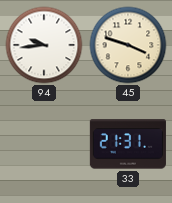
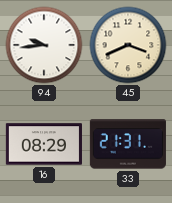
45: 3:48 -> 3:41
16: none -> 08:29
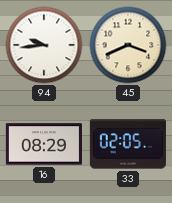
33: 21:31 -> 02:05
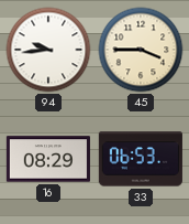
45: 3:41 -> 3:45
33: 02:05 -> 06:53
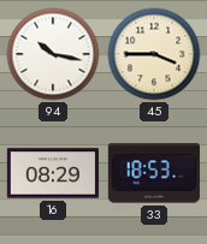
94: 9:44 -> 10:17
33: 06:53 -> 18:53
